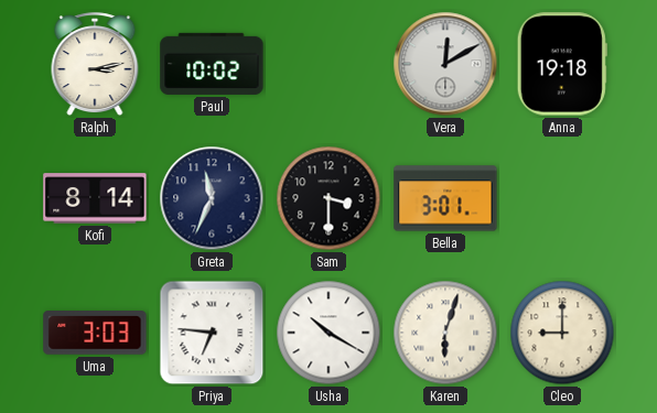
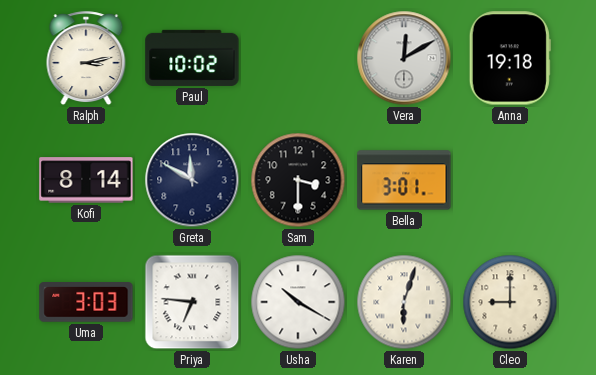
Greta: 11:34 -> 11:50
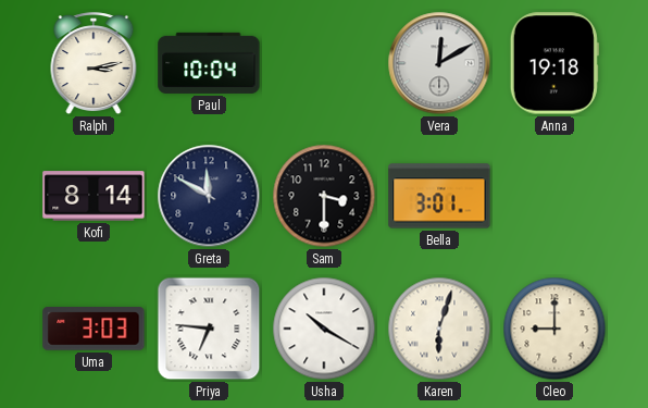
Paul: 10:02 -> 10:04
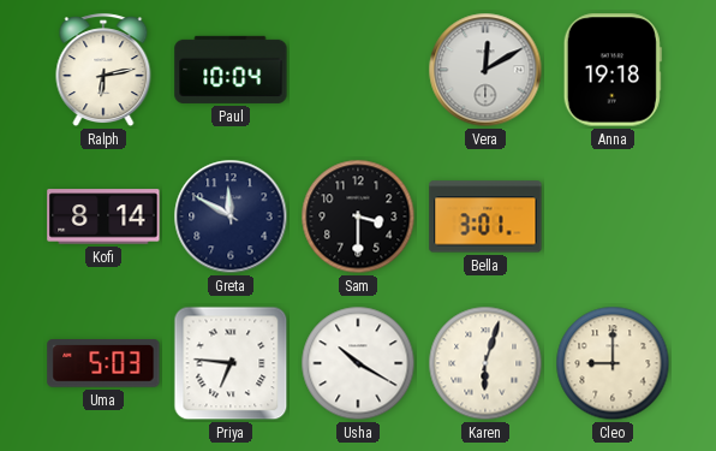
Ralph: 3:13 -> 6:13
Uma: 3:03 -> 5:03
